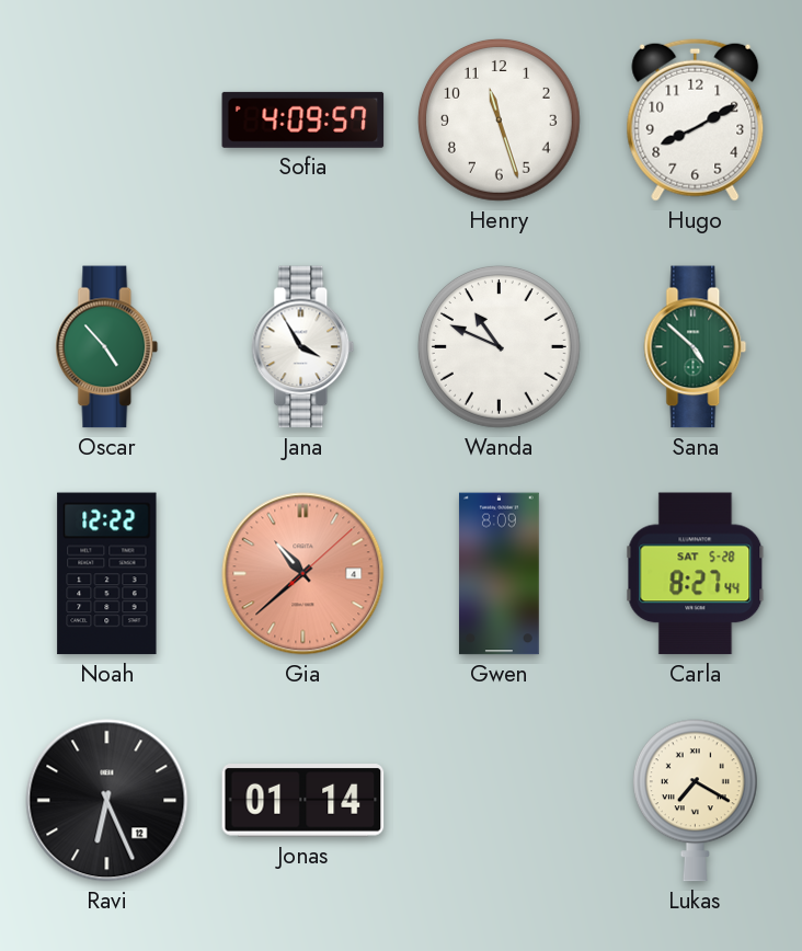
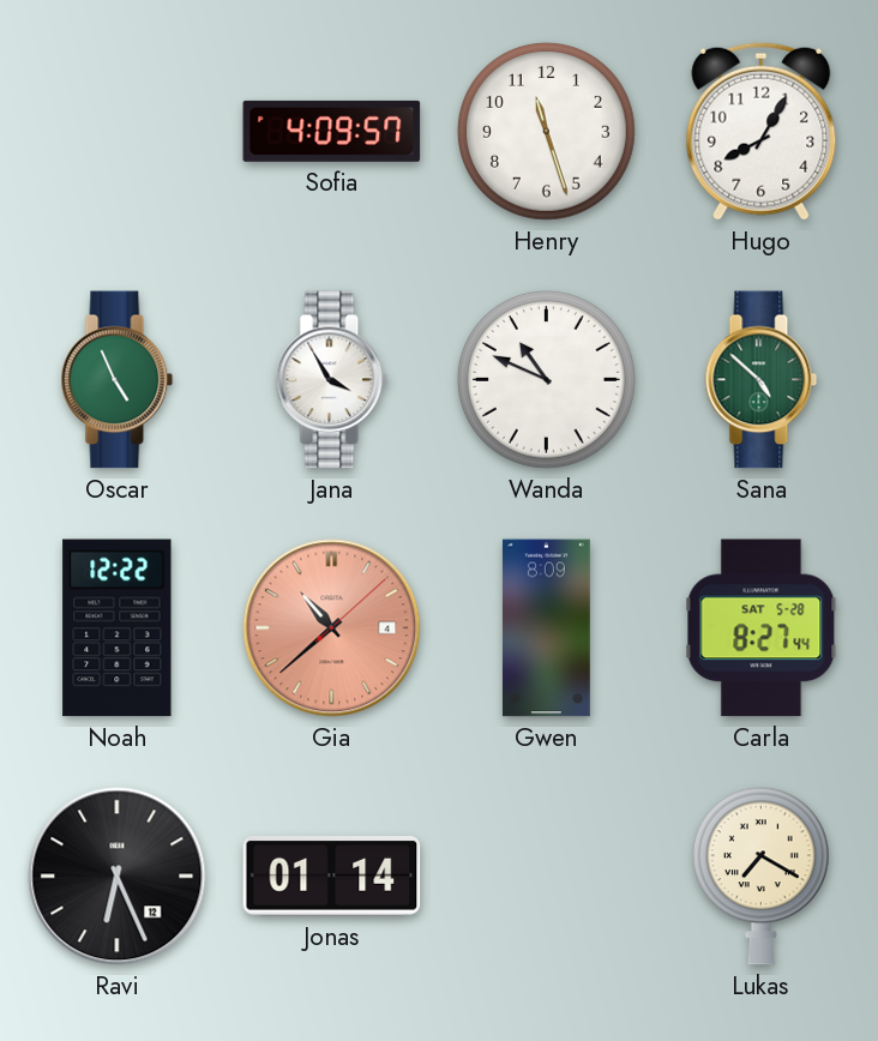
Hugo: 8:10 -> 8:05
Oscar: 4:53 -> 4:56
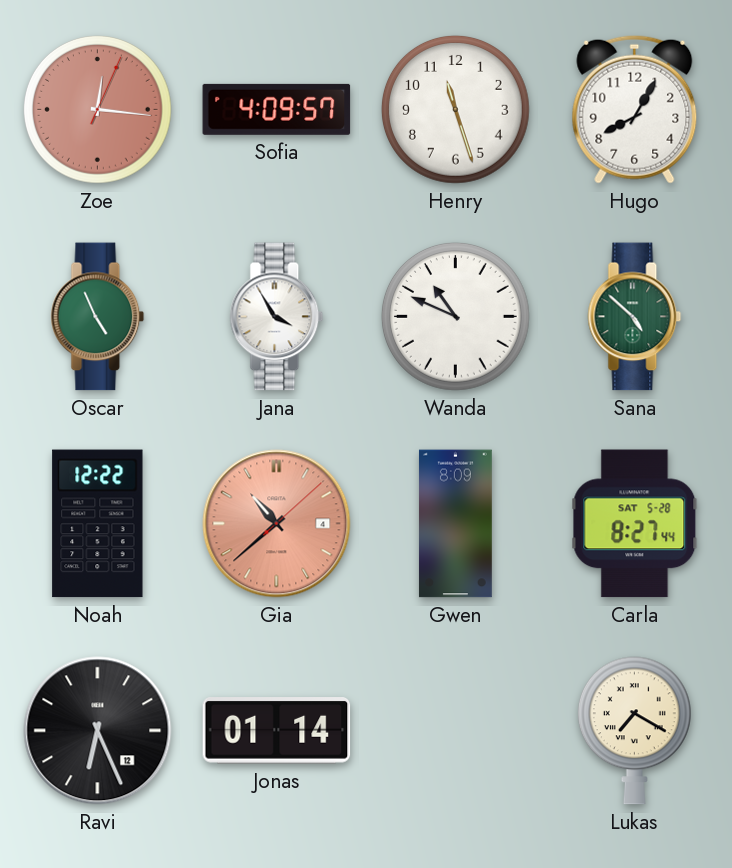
Zoe: none -> 12:16
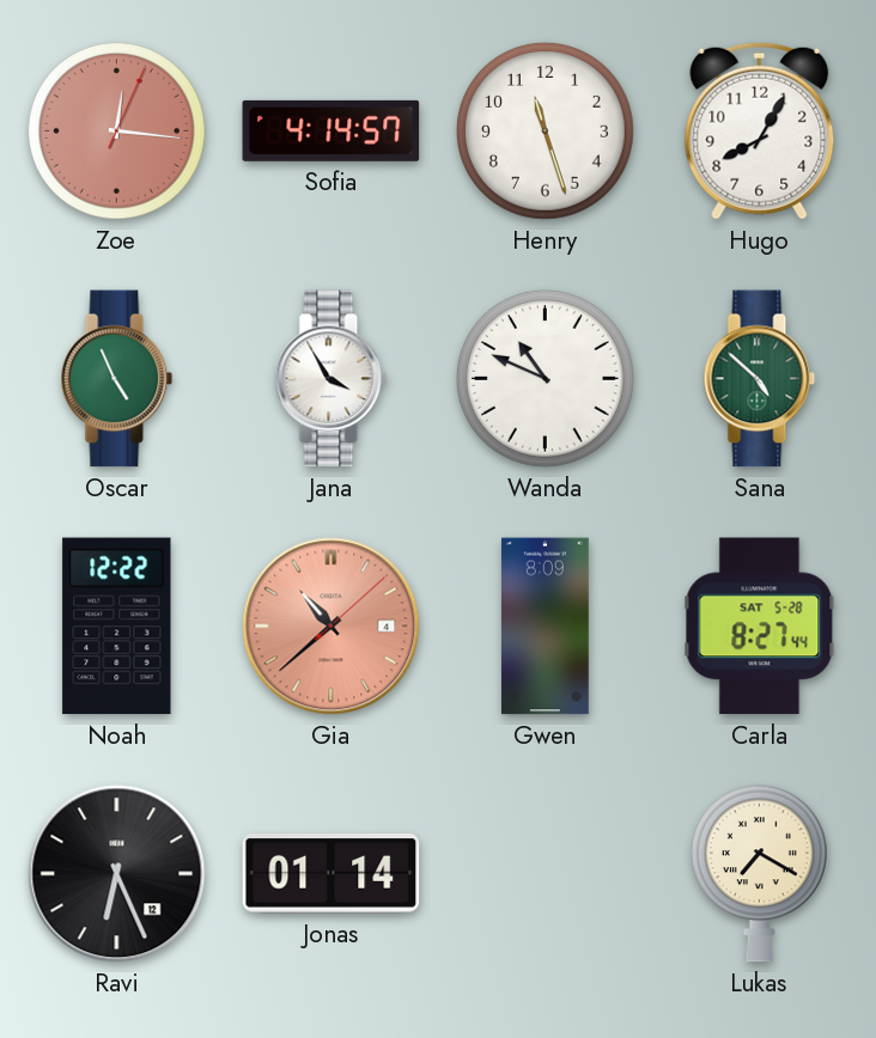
Sofia: 4:09 -> 4:14
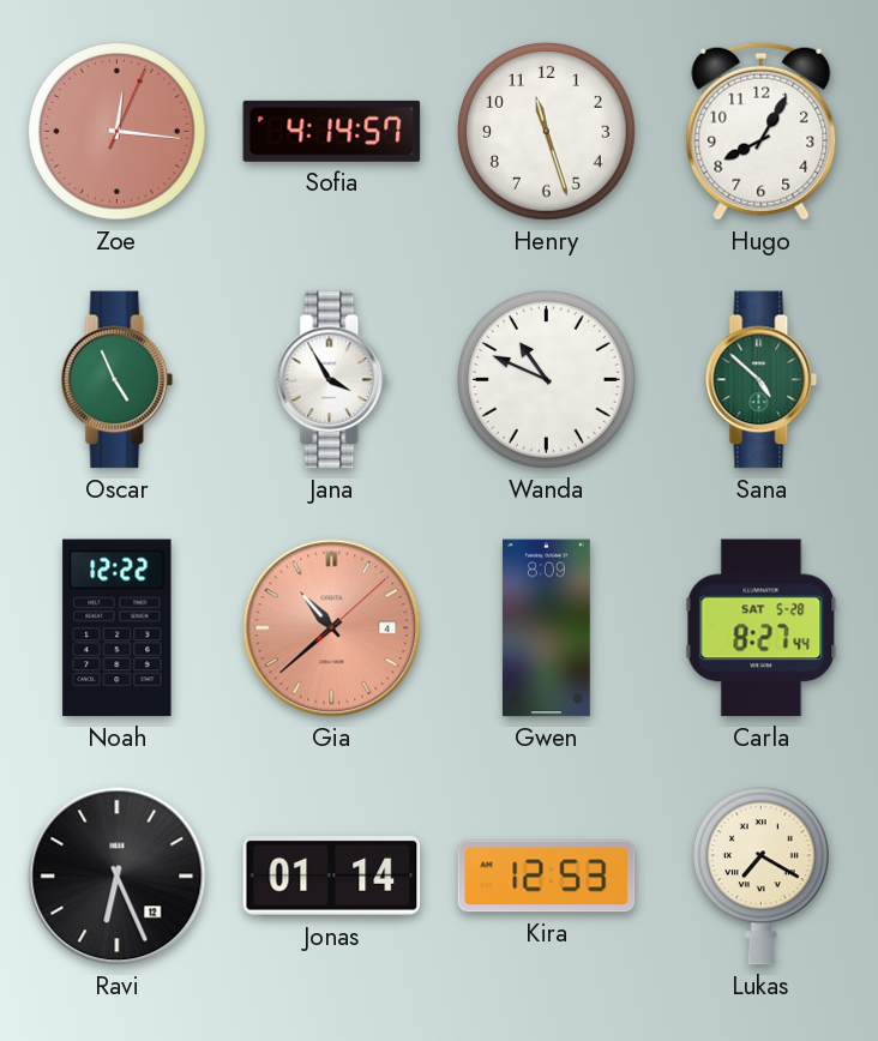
Kira: none -> 12:53
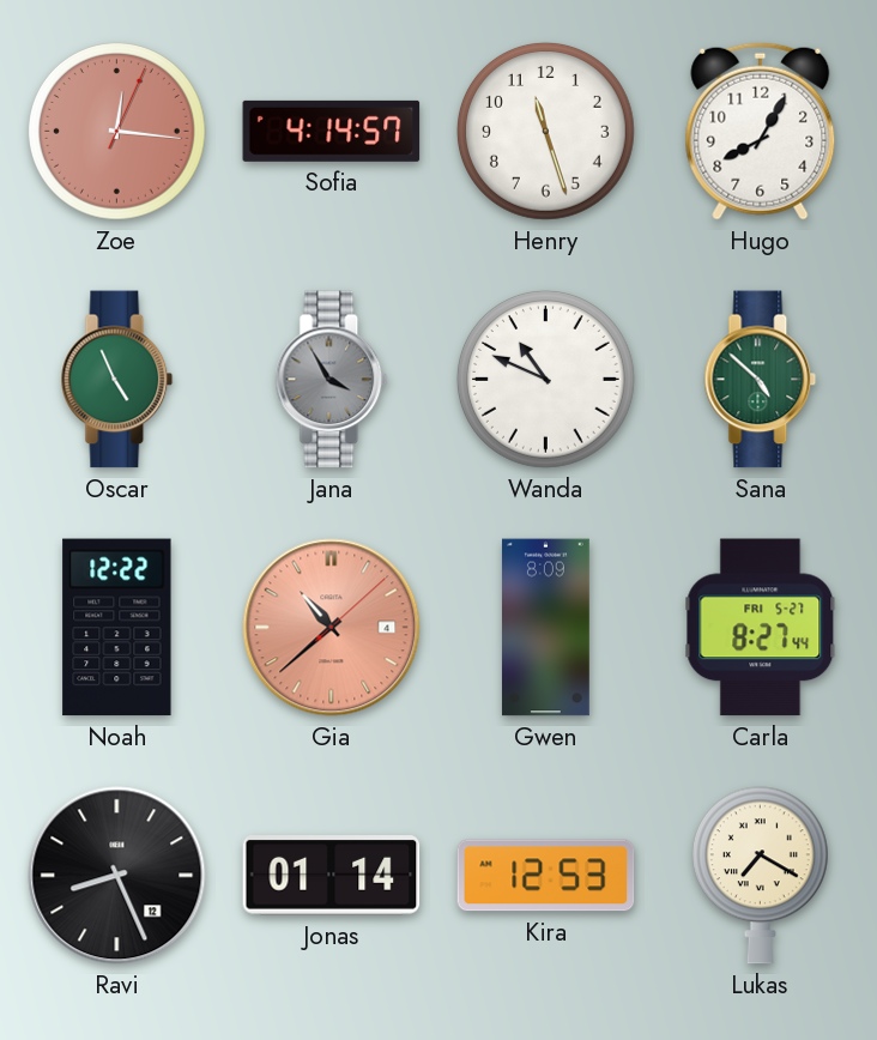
Jana dial: white -> grey
Carla date: SAT 5-28 -> FRI 5-27
Ravi: 6:26 -> 8:26
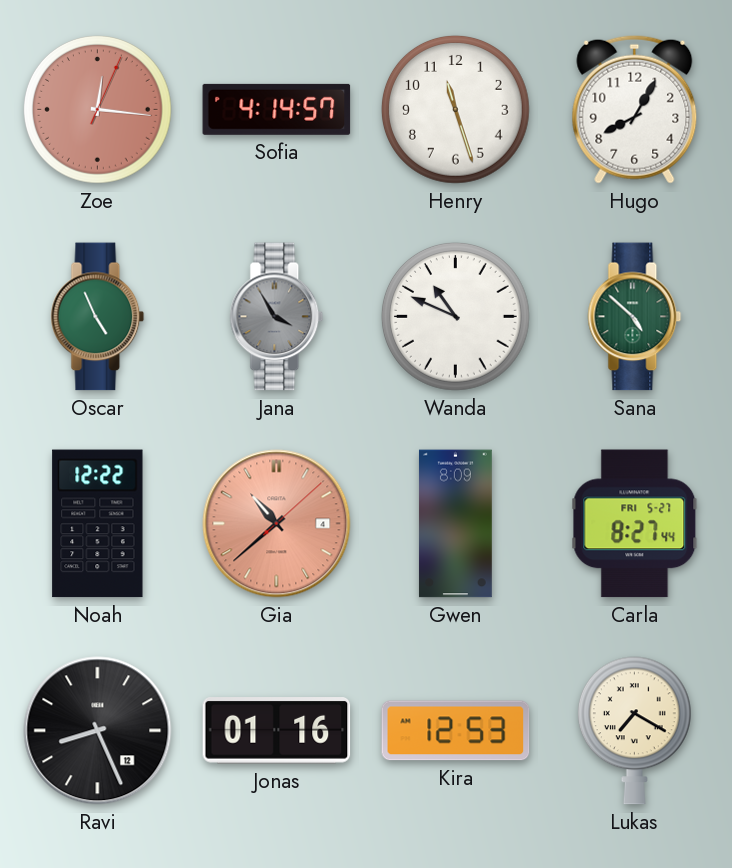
Jonas: 01:14 -> 01:16
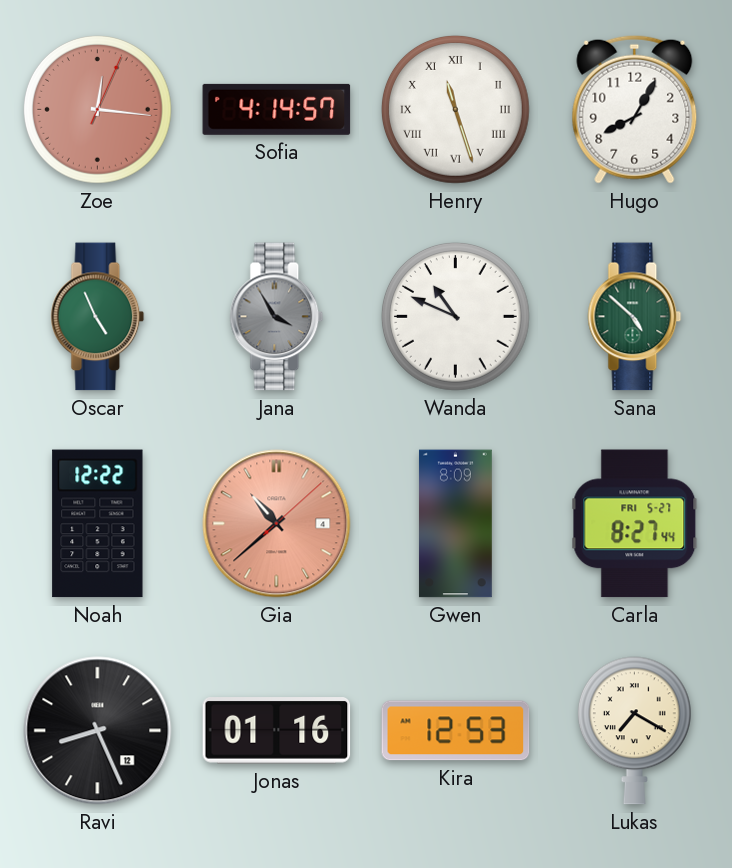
Henry numerals: Arabic -> Roman
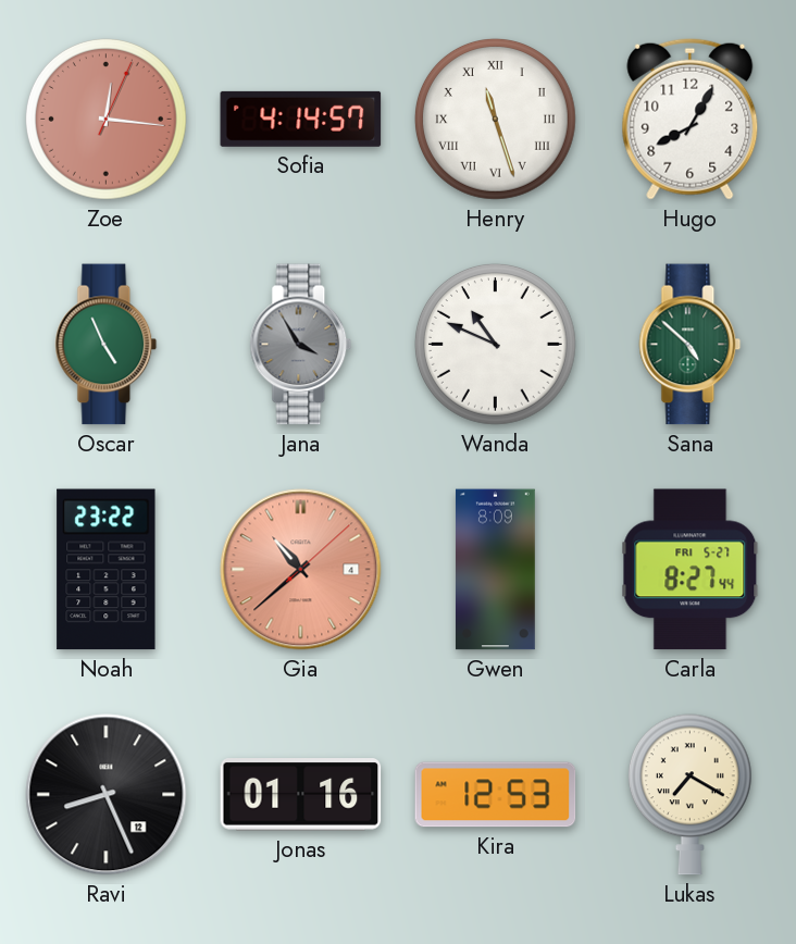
Noah: 12:22 -> 23:22
